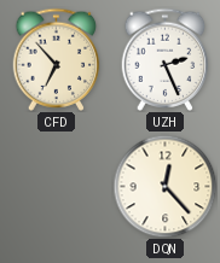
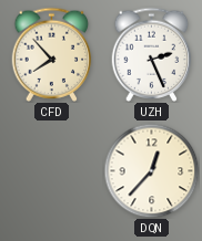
CFD: 6:53 -> 7:53
DQN: 12:23 -> 12:37
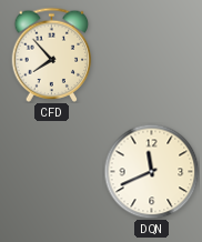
UZH: 2:26 -> none
DQN: 12:37 -> 11:41
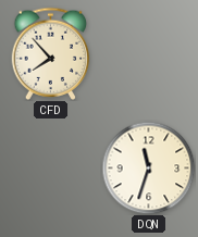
DQN: 11:41 -> 11:33
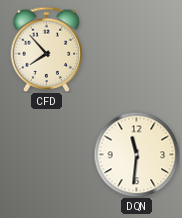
DQN: 11:33 -> 11:31
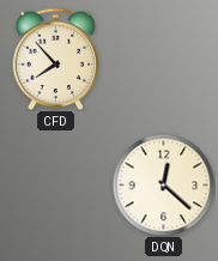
DQN: 11:31 -> 12:22
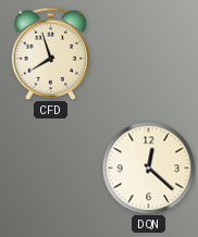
CFD: 7:53 -> 7:57
